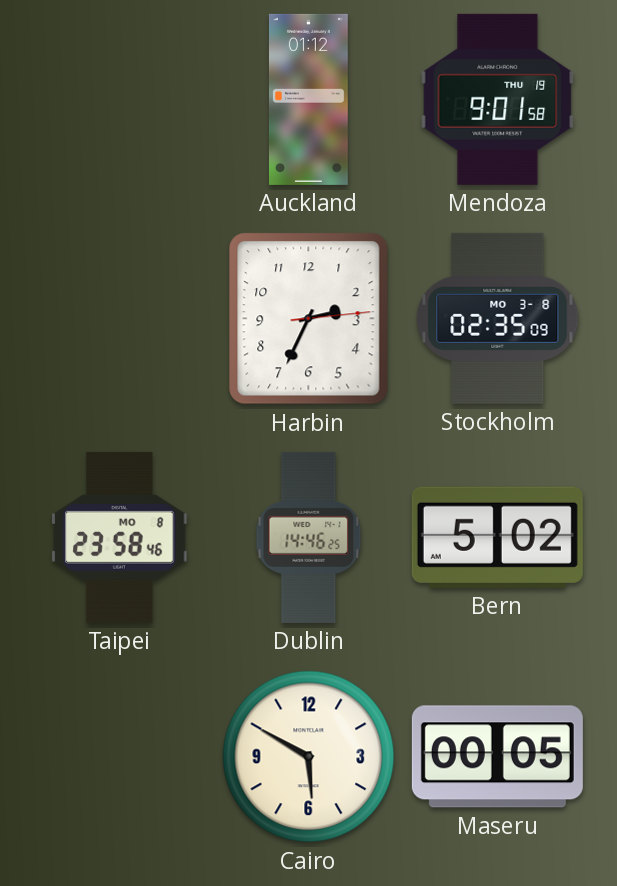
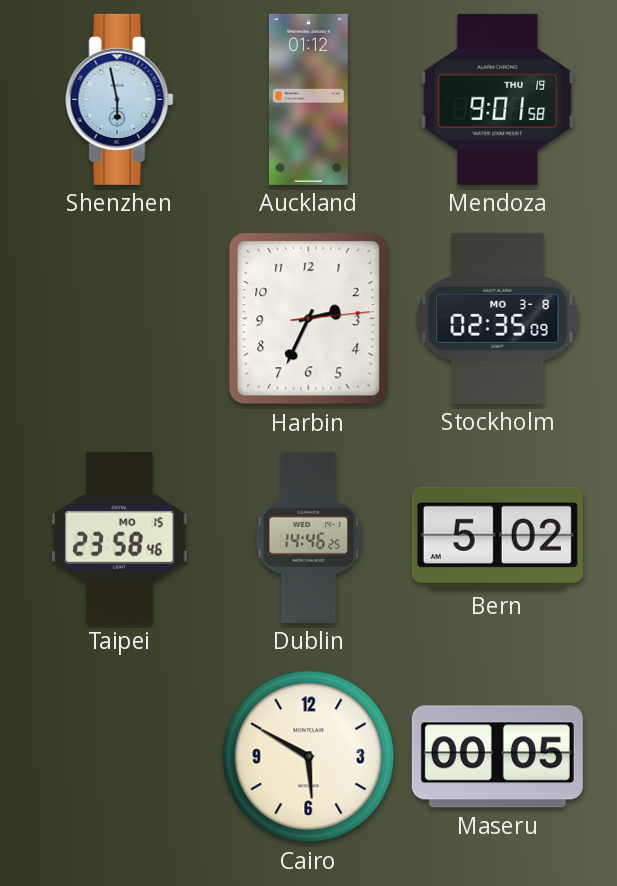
Shenzhen: none -> 5:58
Taipei date: MO 8 -> MO 15
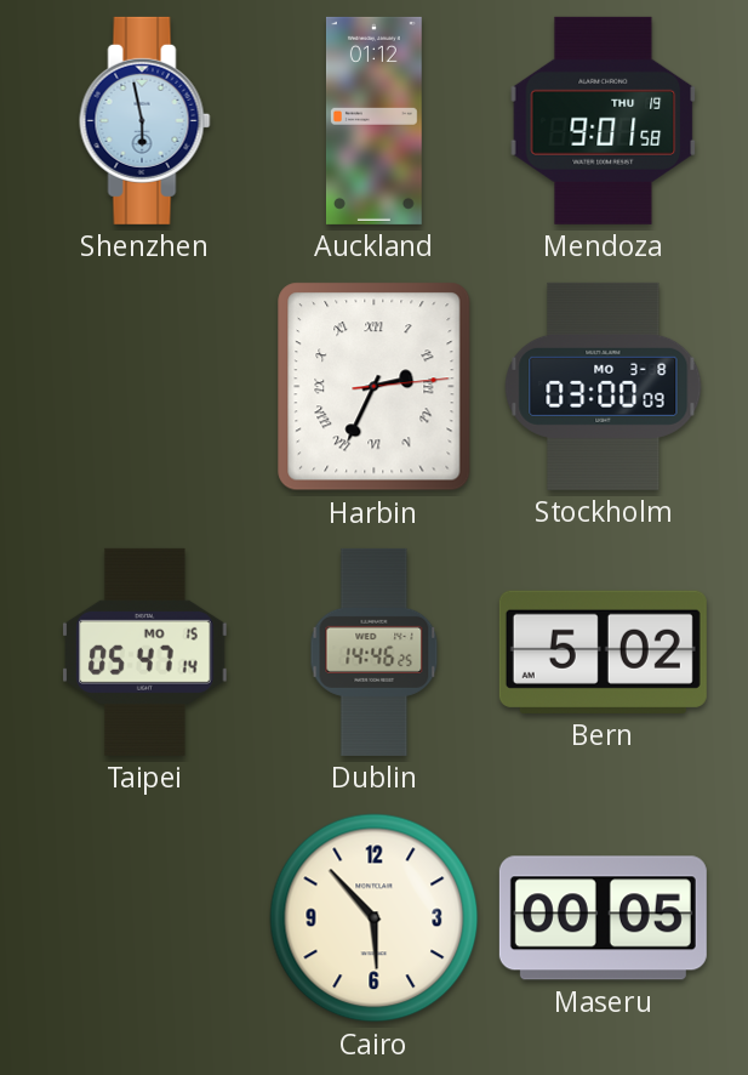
Harbin numerals: Arabic -> Roman
Stockholm: 02:35 -> 03:00
Taipei: 23:58 -> 05:47
Cairo: 5:50 -> 5:53
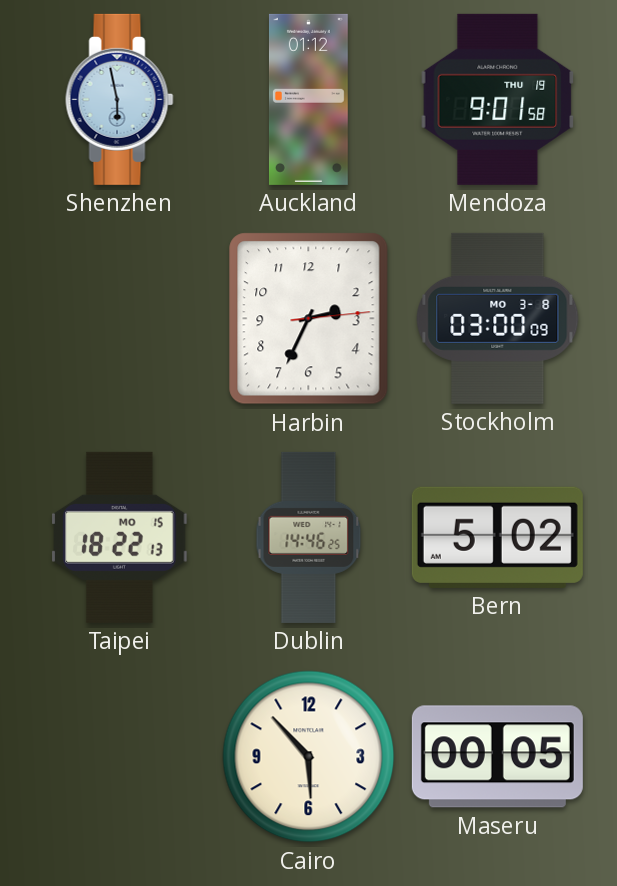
Harbin numerals: Roman -> Arabic
Taipei: 05:47 -> 18:22
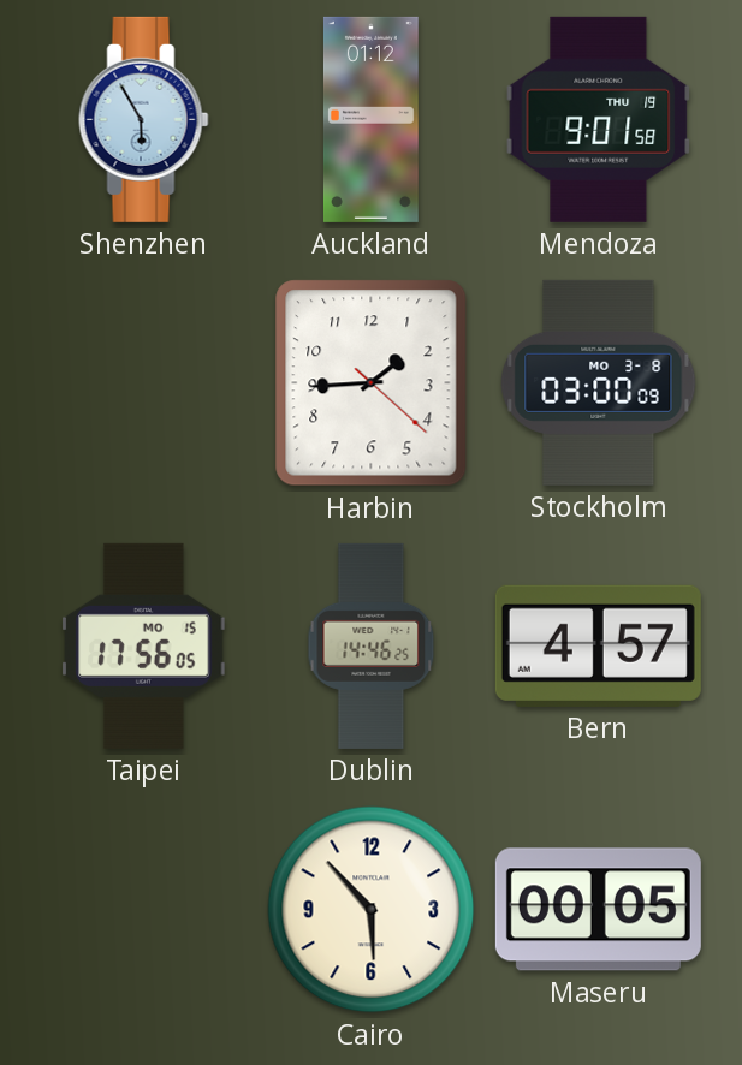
Shenzhen: 5:58 -> 5:55
Harbin: 2:34 -> 1:44
Taipei: 18:22 -> 17:56
Bern: 5:02 -> 4:57
